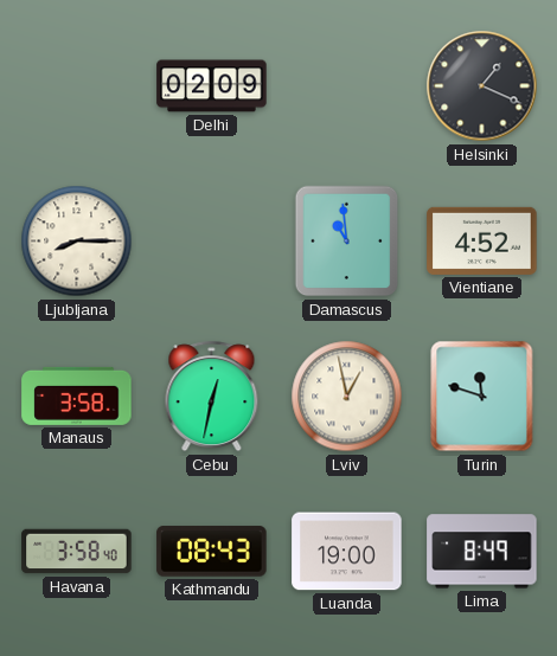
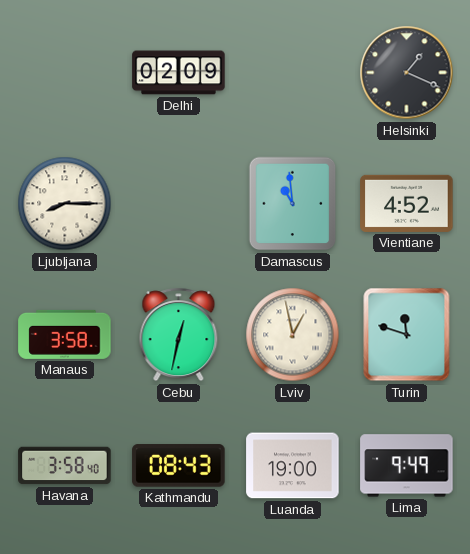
Lima: 8:49 -> 9:49
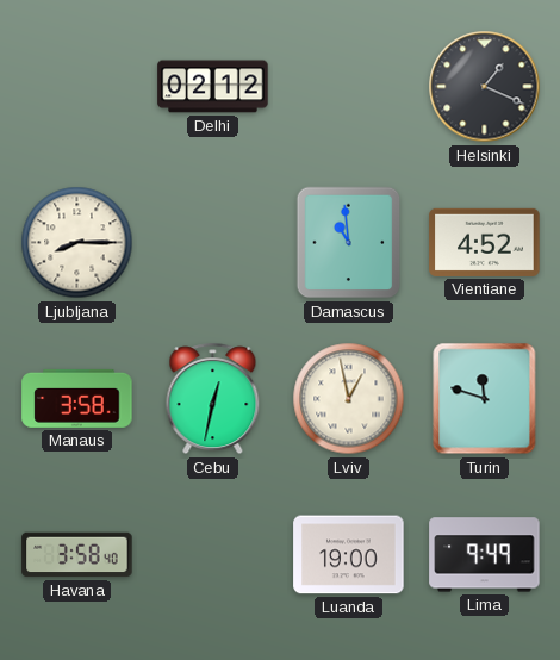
Delhi: 02:09 -> 02:12
Kathmandu: 08:43 -> none
